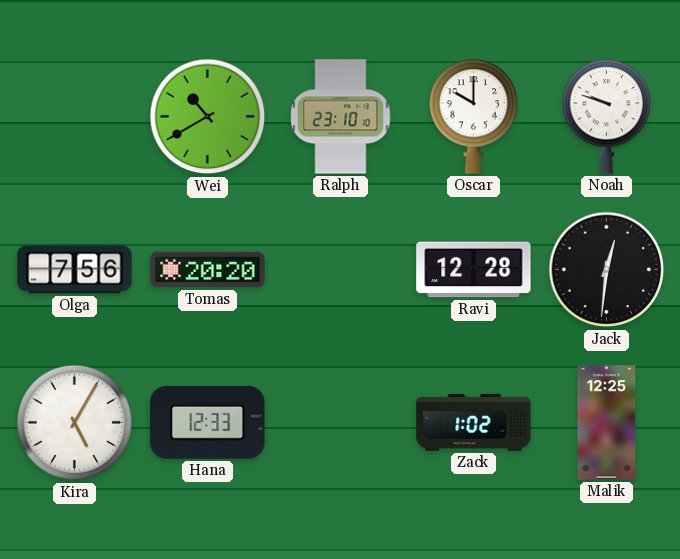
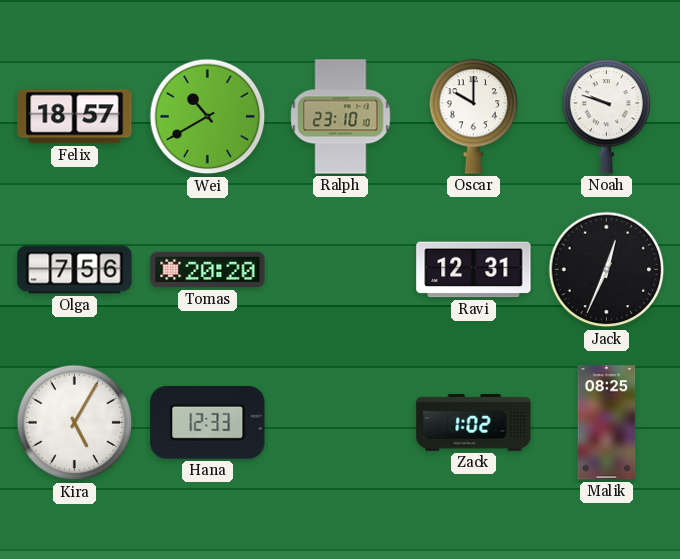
Felix: none -> 18:57
Ravi: 12:28 -> 12:31
Jack: 12:31 -> 12:34
Malik: 12:25 -> 08:25
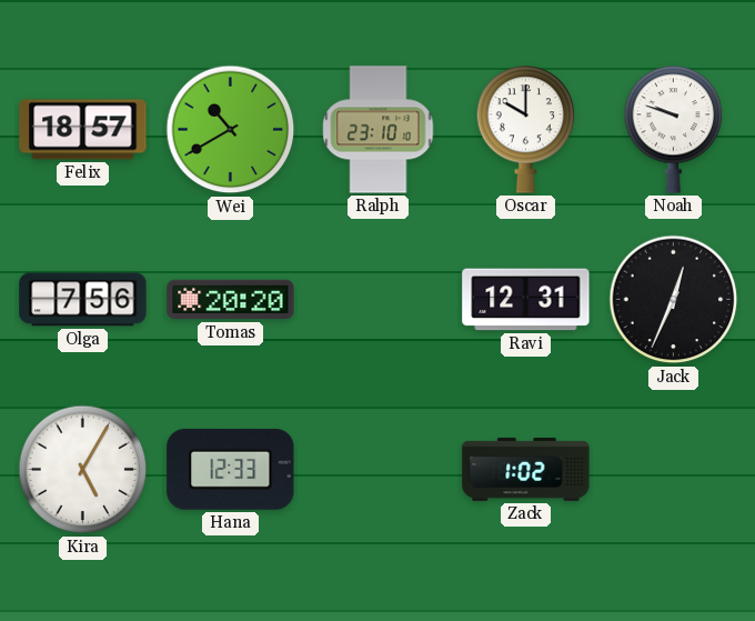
Malik: 08:25 -> none
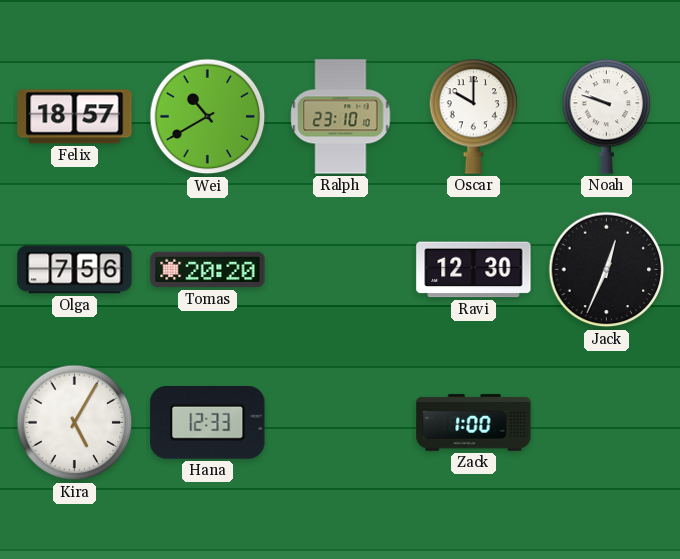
Ravi: 12:31 -> 12:30
Zack: 1:02 -> 1:00
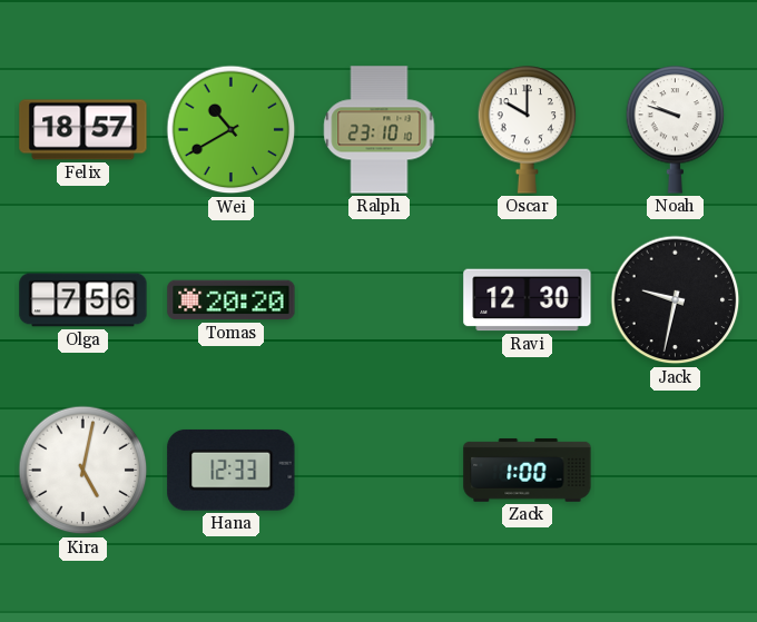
Jack: 12:34 -> 9:32
Kira: 5:05 -> 5:02
